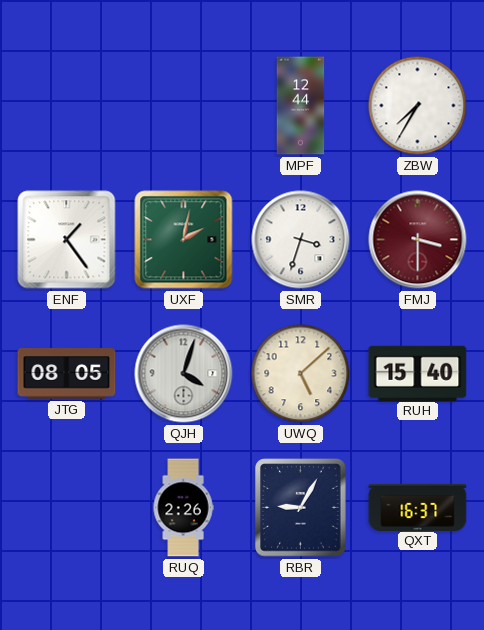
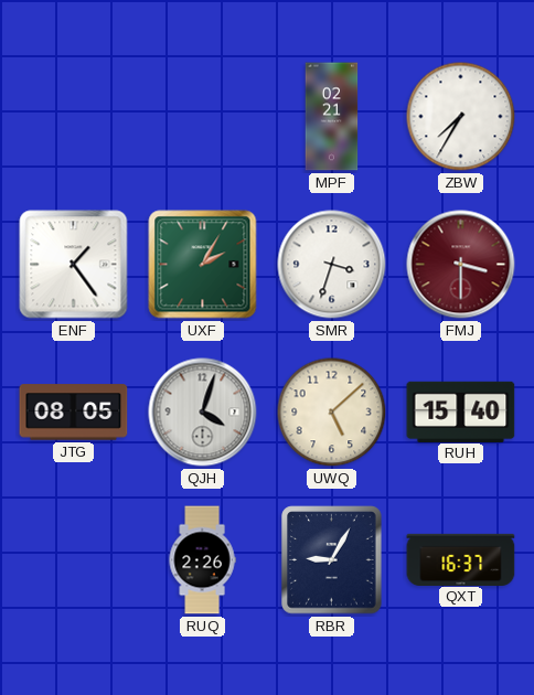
MPF: 12:44 -> 02:21
UXF: 2:02 -> 2:05
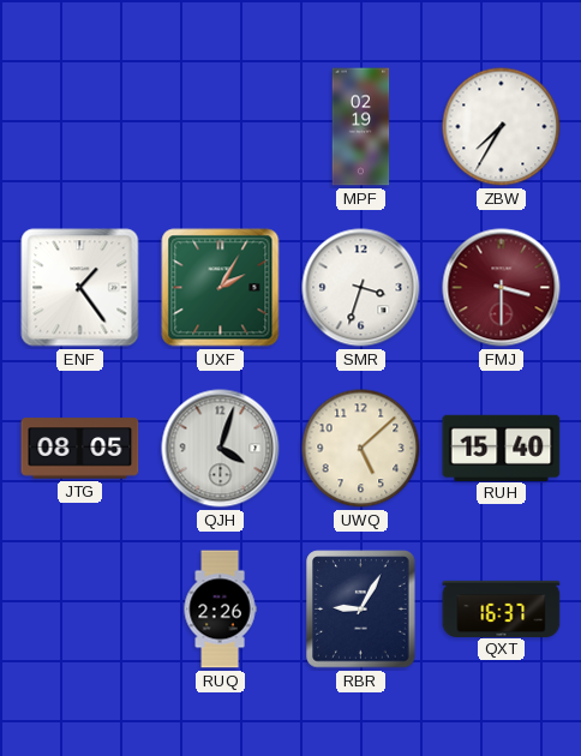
MPF: 02:21 -> 02:19
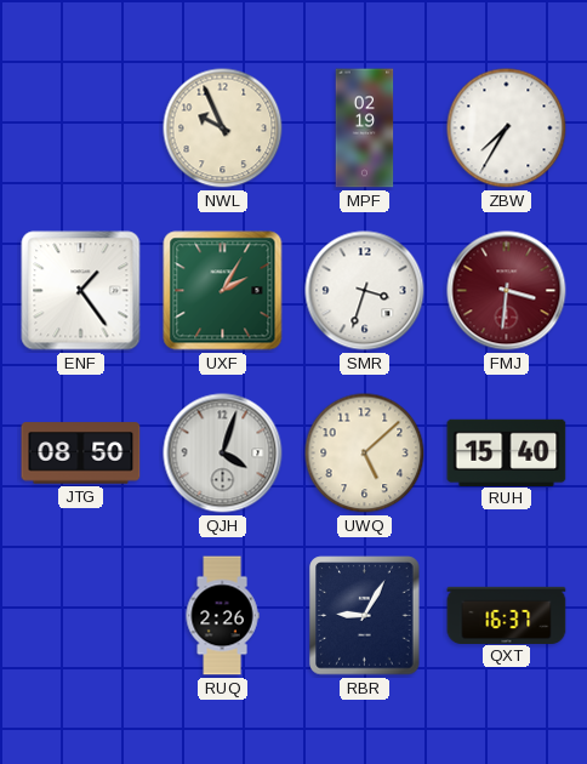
NWL: none -> 9:56
FMJ: 3:30 -> 3:31
JTG: 08:05 -> 08:50
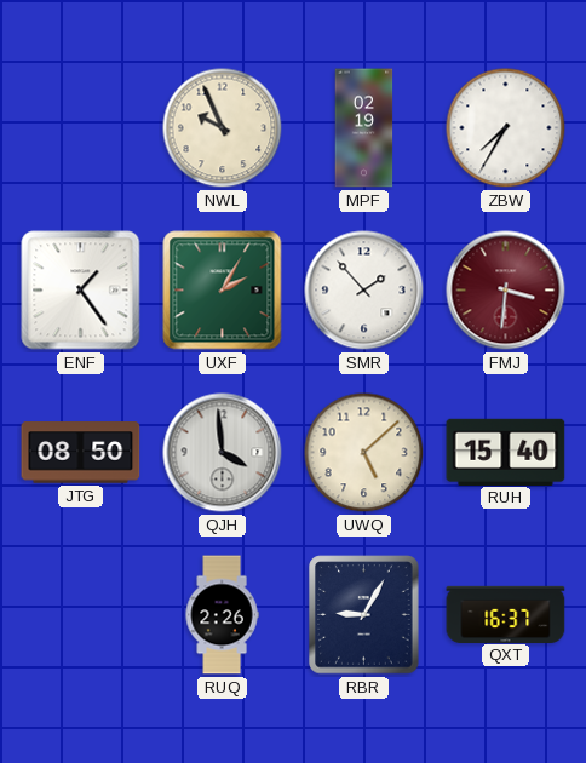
SMR: 3:33 -> 1:53
QJH: 4:03 -> 3:59
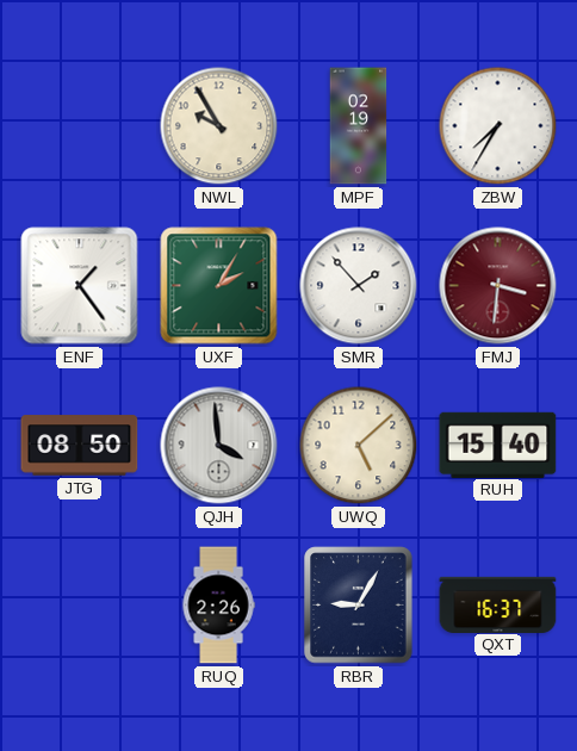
NWL: 9:56 -> 9:55
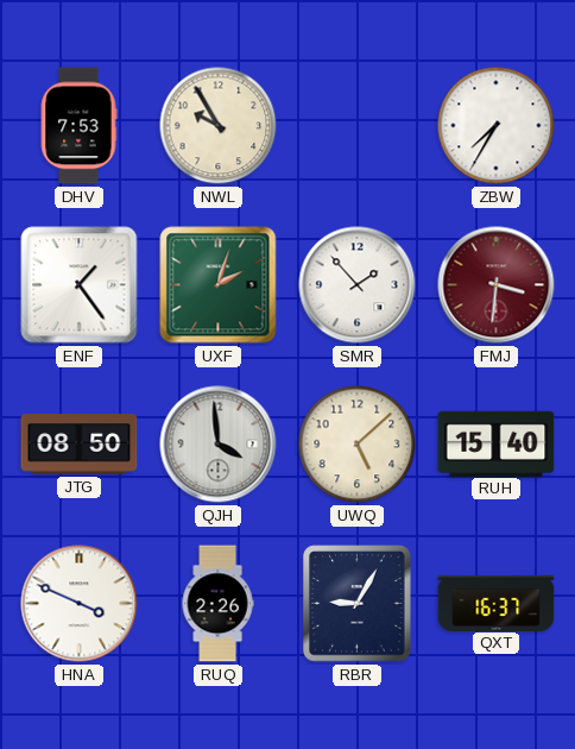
DHV: none -> 7:53
MPF: 02:19 -> none
UXF: 2:05 -> 2:03
HNA: none -> 3:49
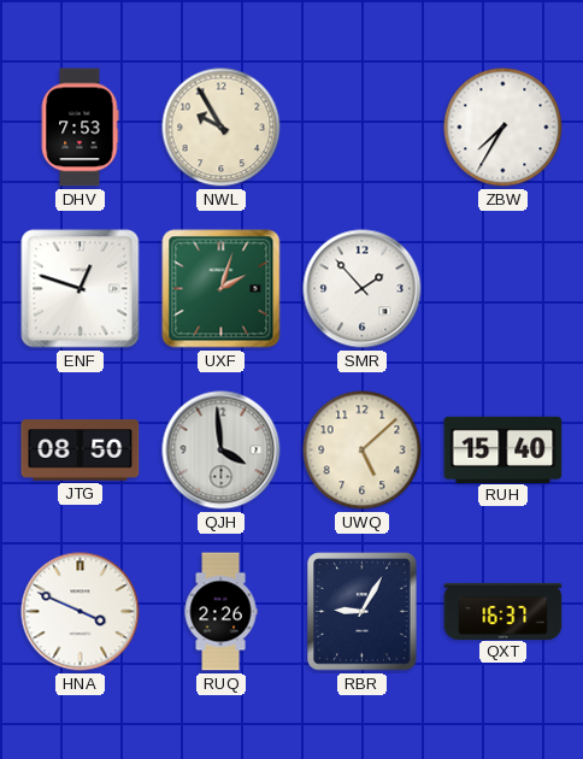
ENF: 1:24 -> 12:48
FMJ: 3:31 -> none
